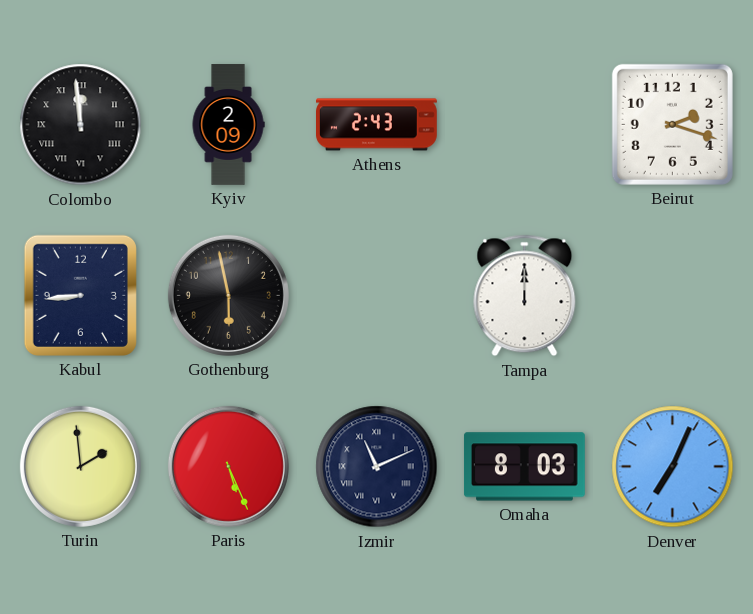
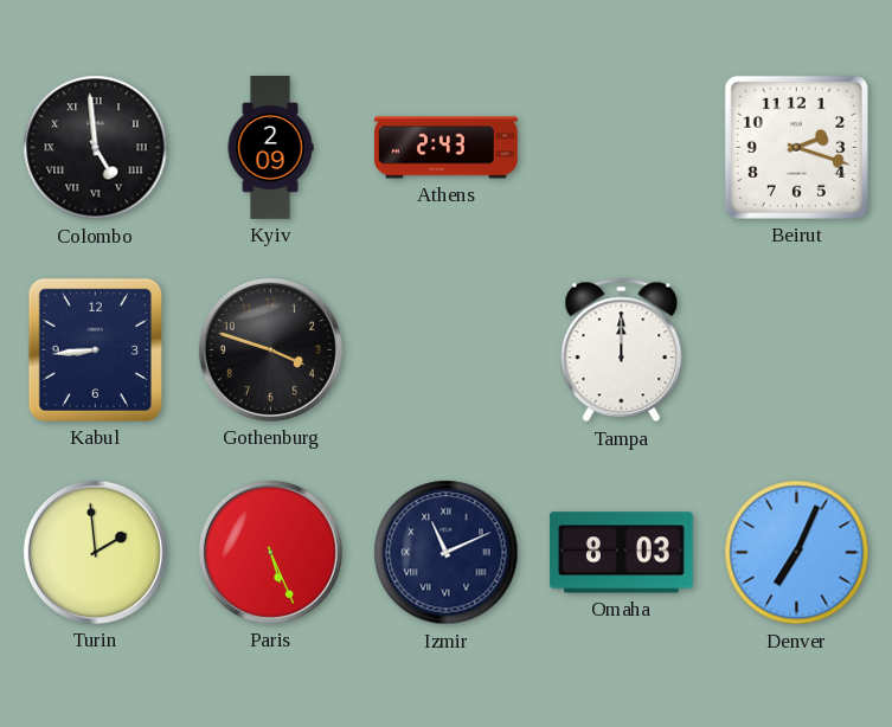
Colombo: 11:59 -> 4:59
Gothenburg: 5:58 -> 3:48
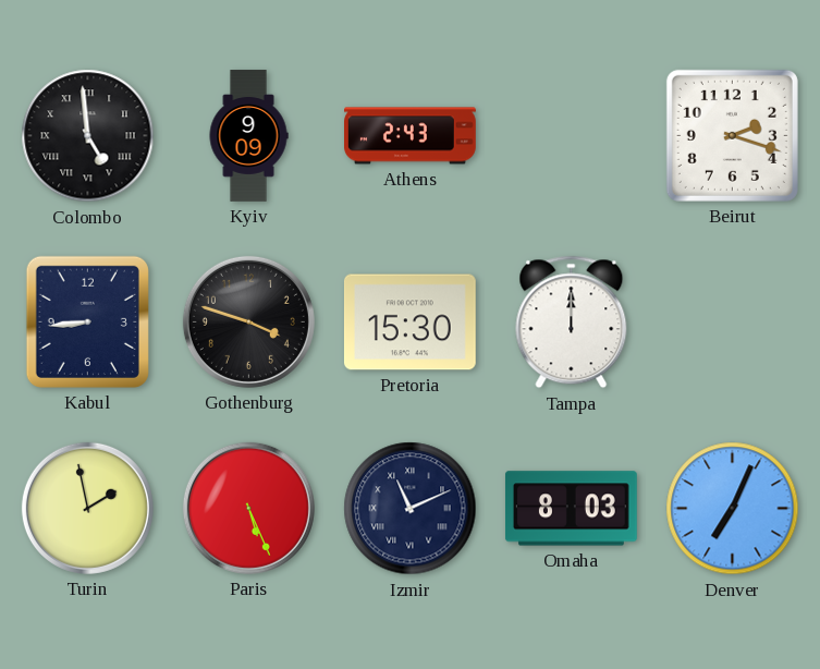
Kyiv: 2:09 -> 9:09
Pretoria: none -> 15:30
Turin: 1:59 -> 1:58
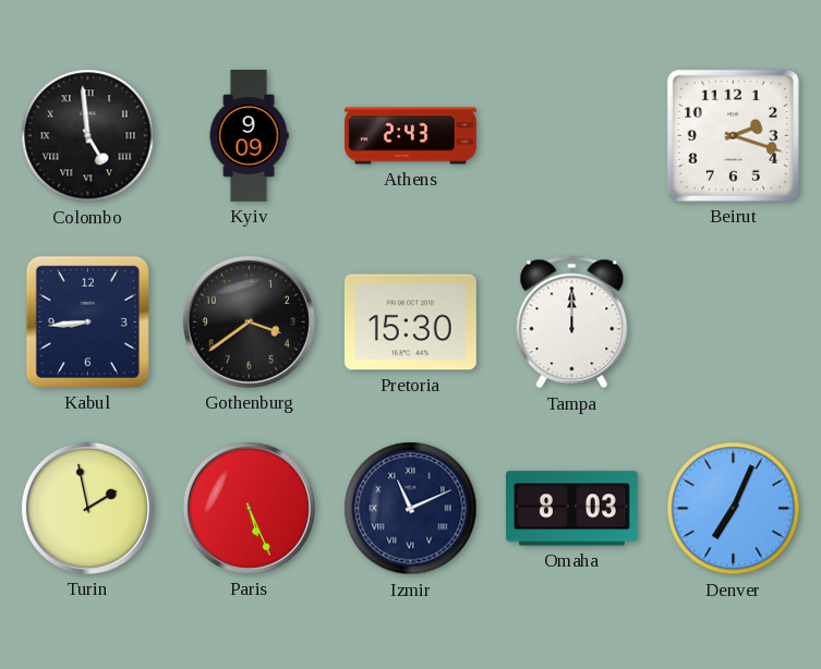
Gothenburg: 3:48 -> 3:39
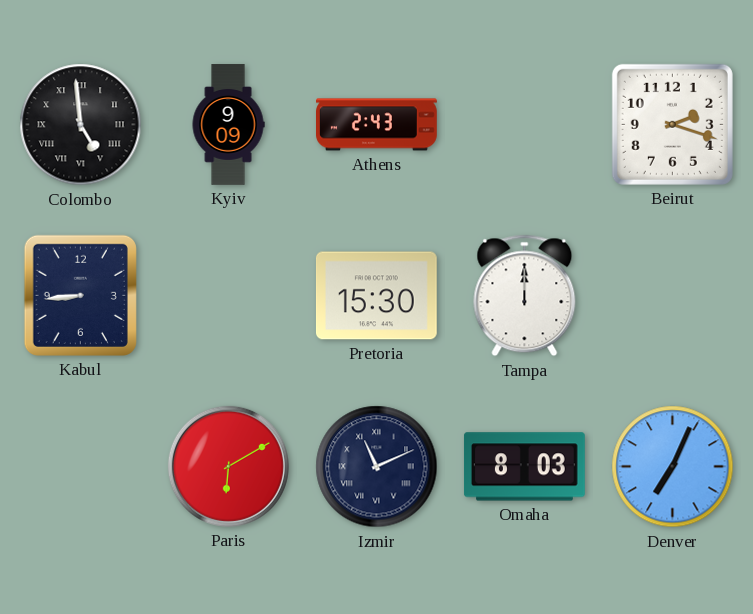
Gothenburg: 3:39 -> none
Turin: 1:58 -> none
Paris: 5:26 -> 6:10
